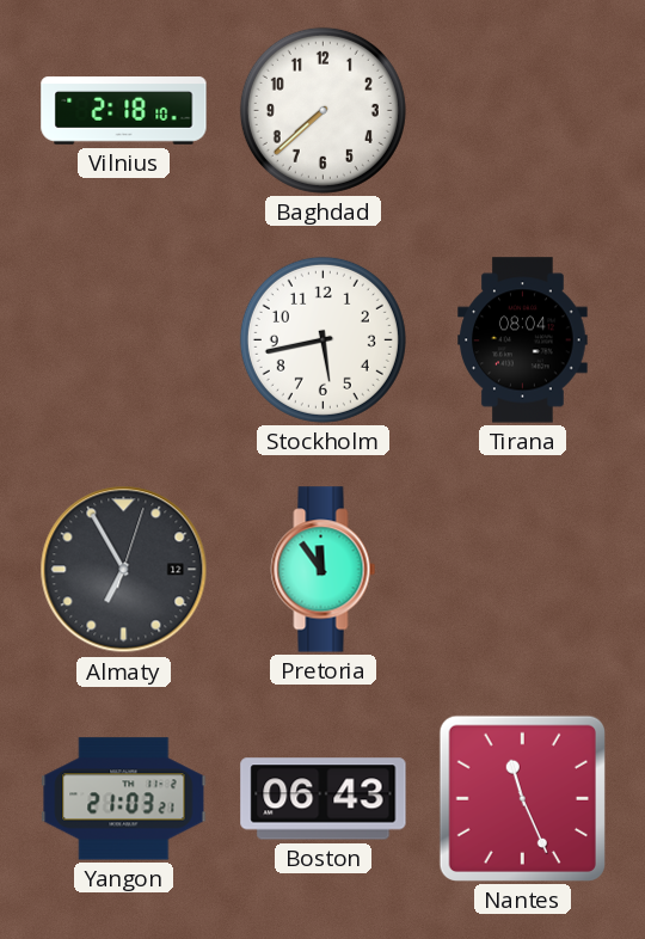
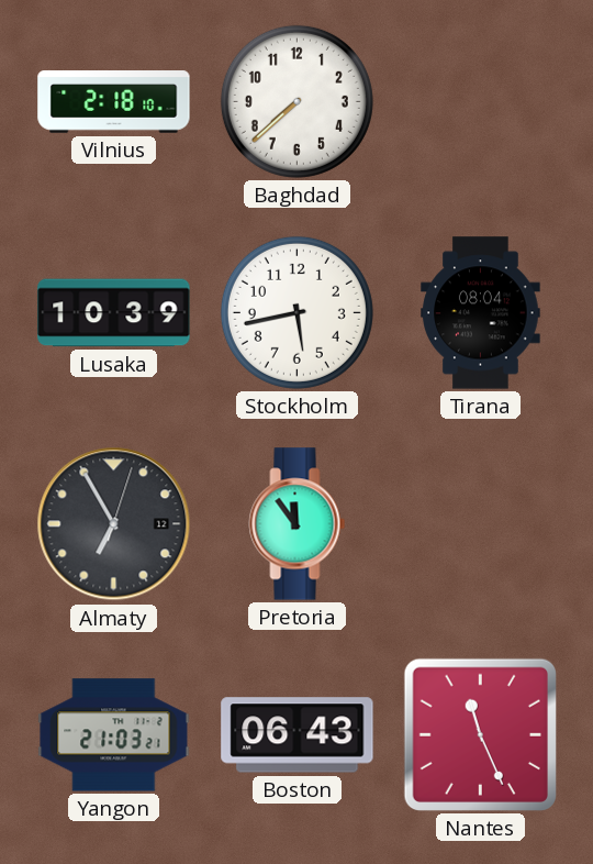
Lusaka: none -> 10:39
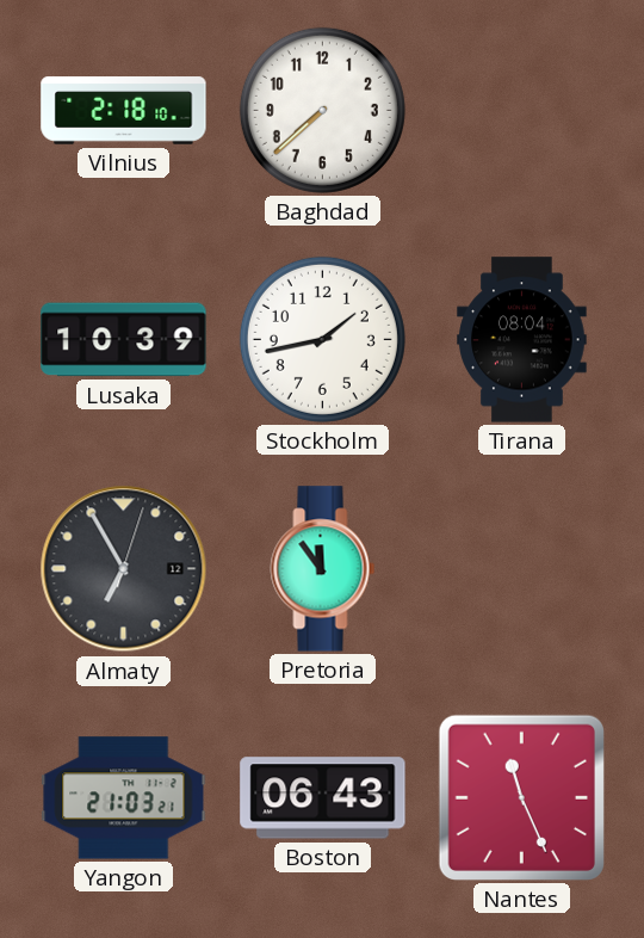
Stockholm: 5:43 -> 1:43
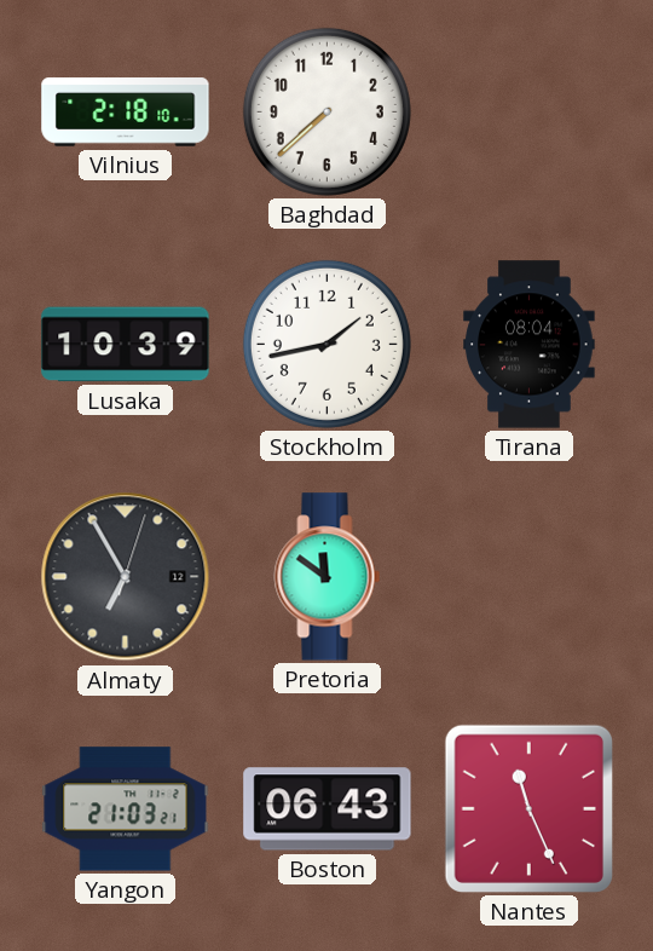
Pretoria: 11:54 -> 11:51
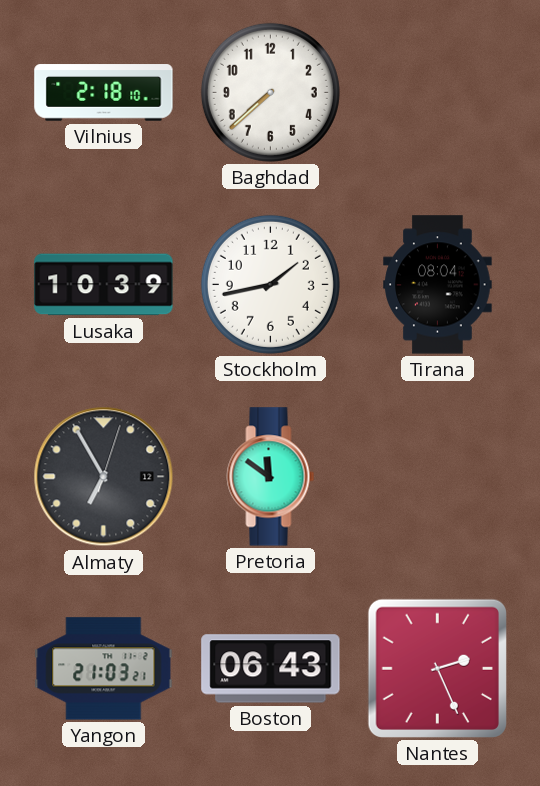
Nantes: 11:26 -> 2:26
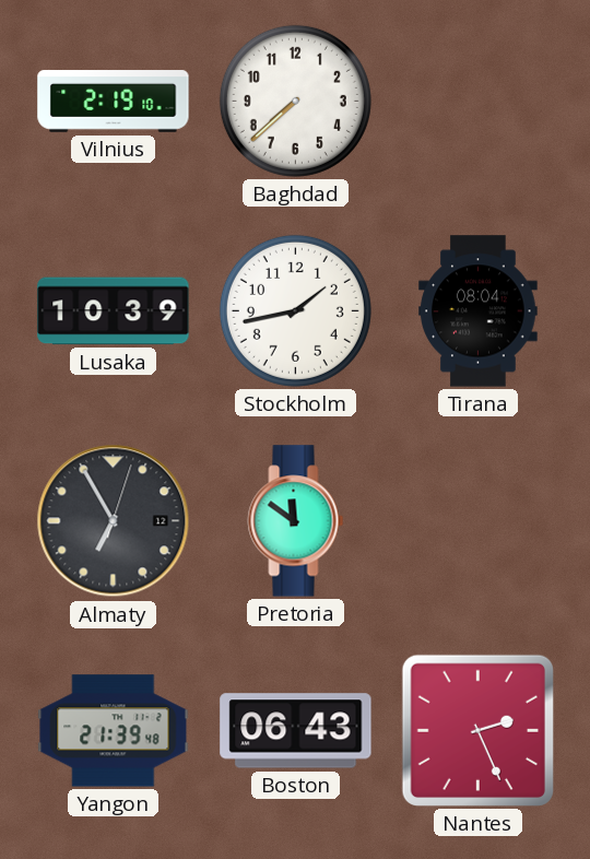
Vilnius: 2:18 -> 2:19
Yangon: 21:03 -> 21:39
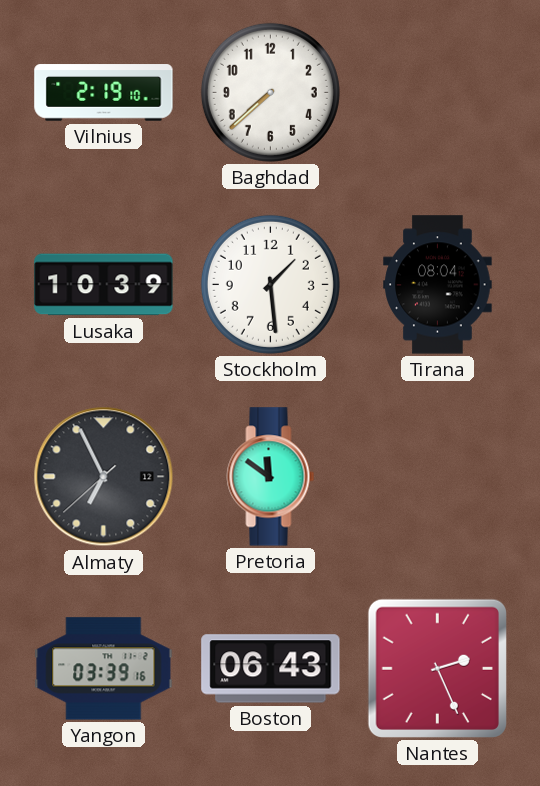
Stockholm: 1:43 -> 1:29
Almaty: 6:55:03 -> 6:55:38
Yangon: 21:39 -> 03:39
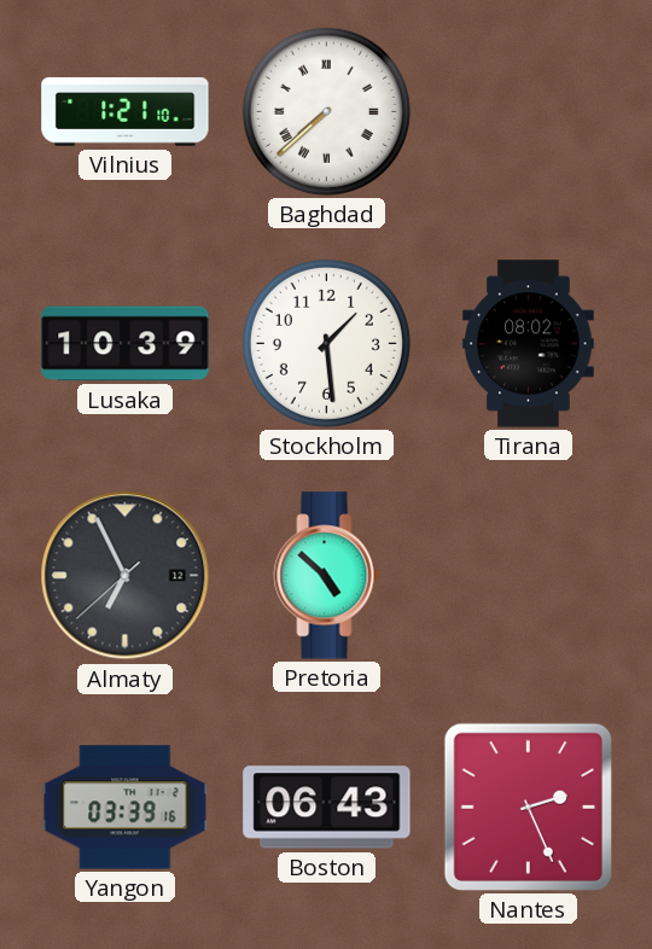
Vilnius: 2:19 -> 1:21
Baghdad numerals: Arabic -> Roman
Tirana: 08:04 -> 08:02
Pretoria: 11:51 -> 4:52
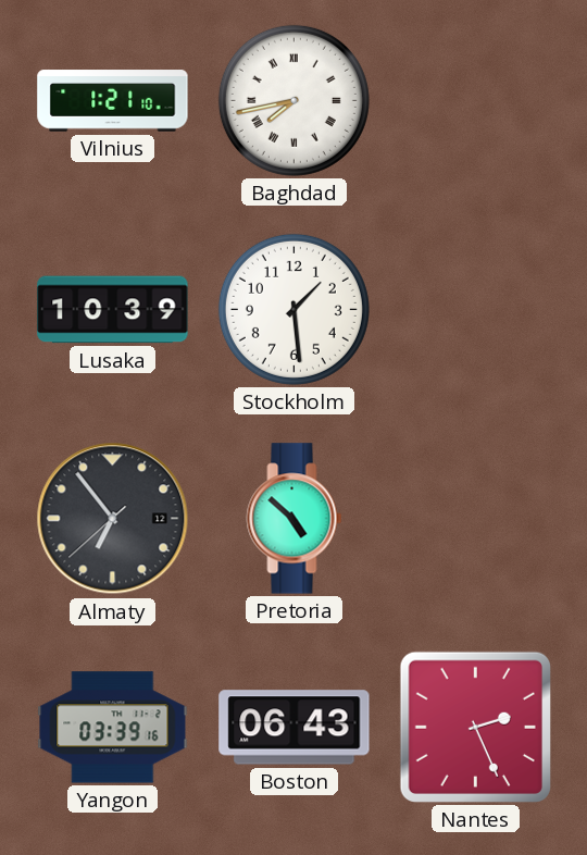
Baghdad: 7:38 -> 7:43
Tirana: 08:02 -> none
Almaty: 6:55 -> 6:53
